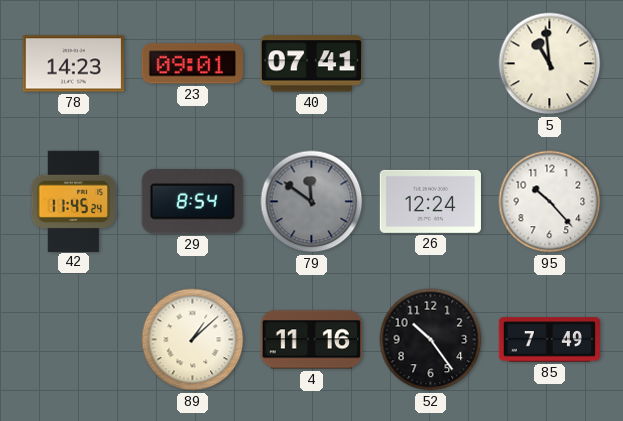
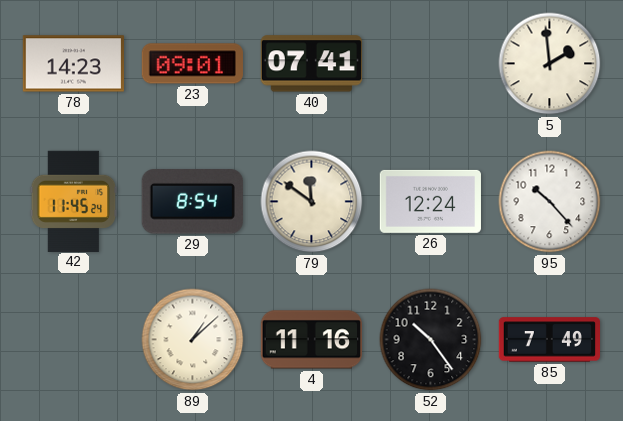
5: 10:59 -> 1:59
79 dial: grey -> cream
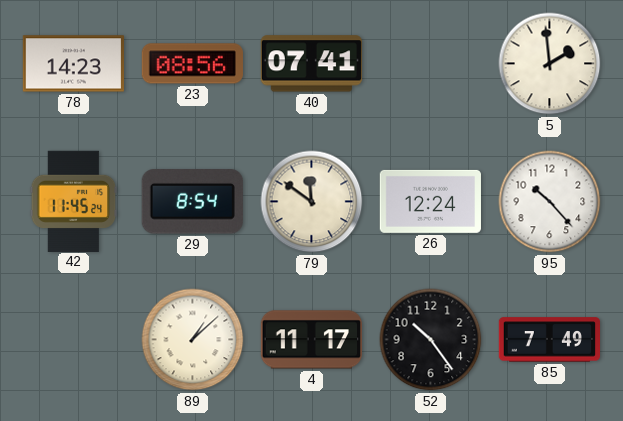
23: 09:01 -> 08:56
4: 11:16 -> 11:17
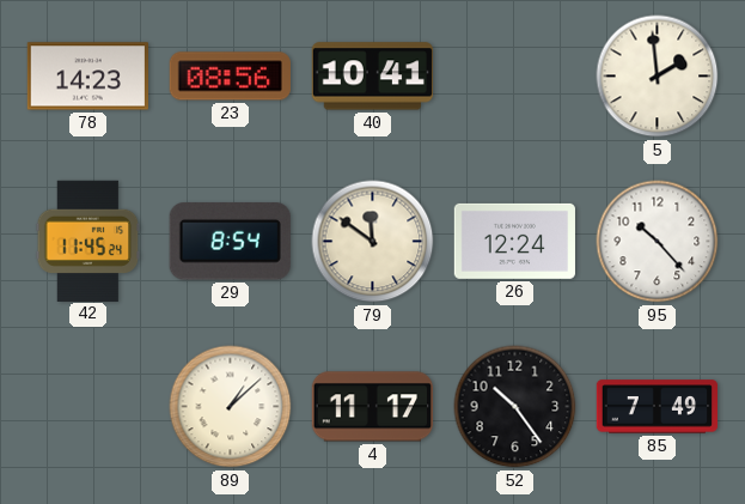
40: 07:41 -> 10:41
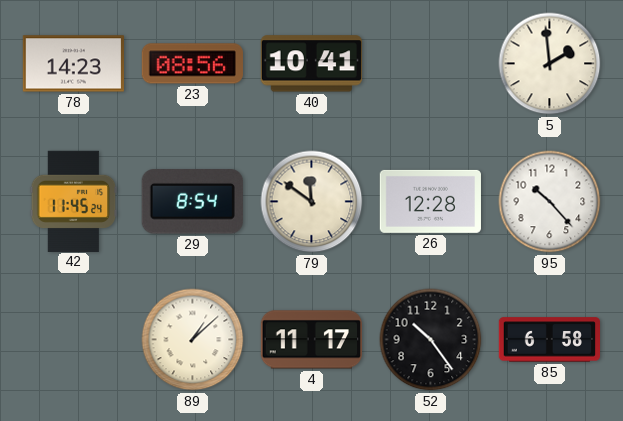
26: 12:24 -> 12:28
85: 7:49 -> 6:58
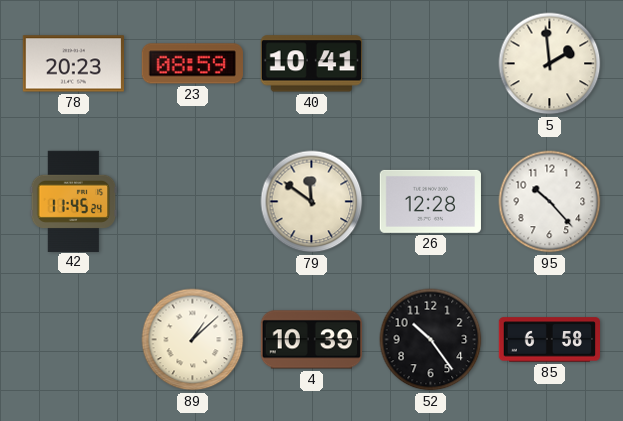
78: 14:23 -> 20:23
23: 08:56 -> 08:59
29: 8:54 -> none
4: 11:17 -> 10:39
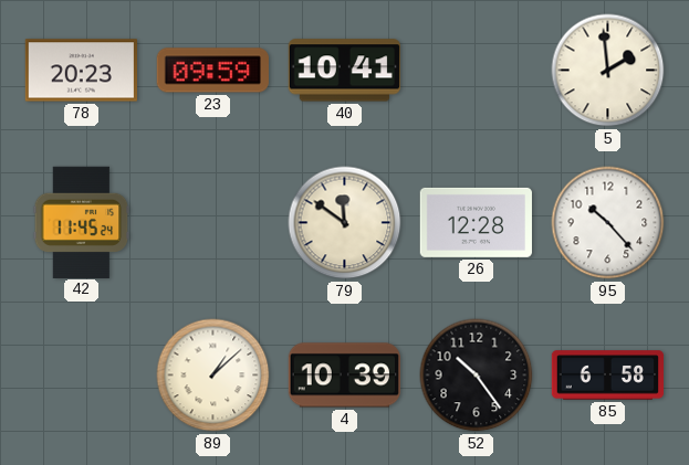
23: 08:59 -> 09:59
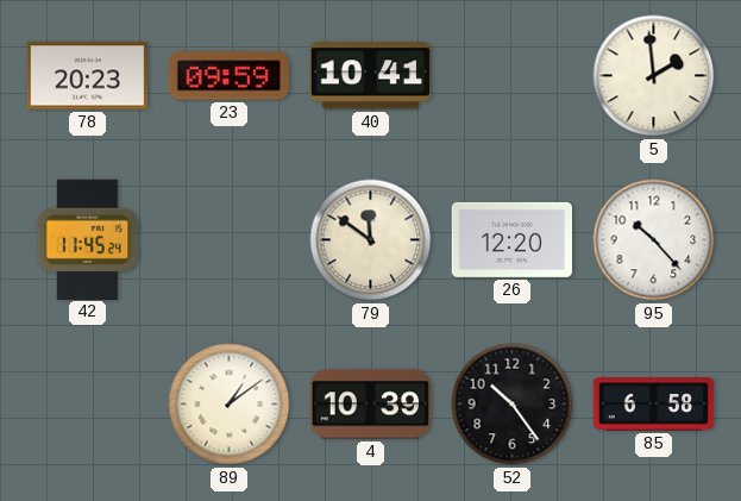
26: 12:28 -> 12:20
89: 1:08 -> 1:09
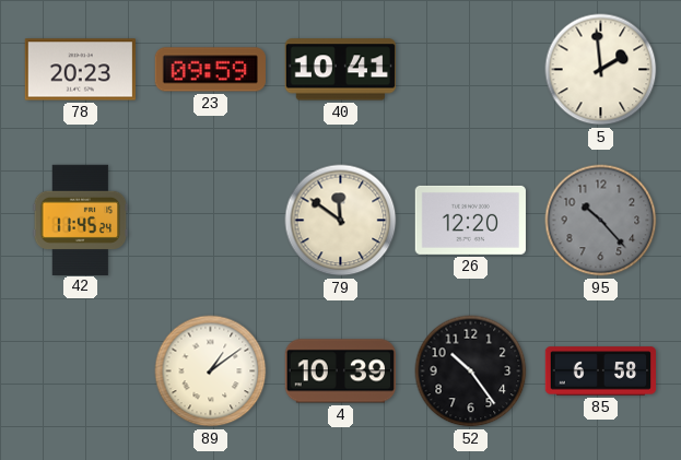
95 dial: white -> grey
